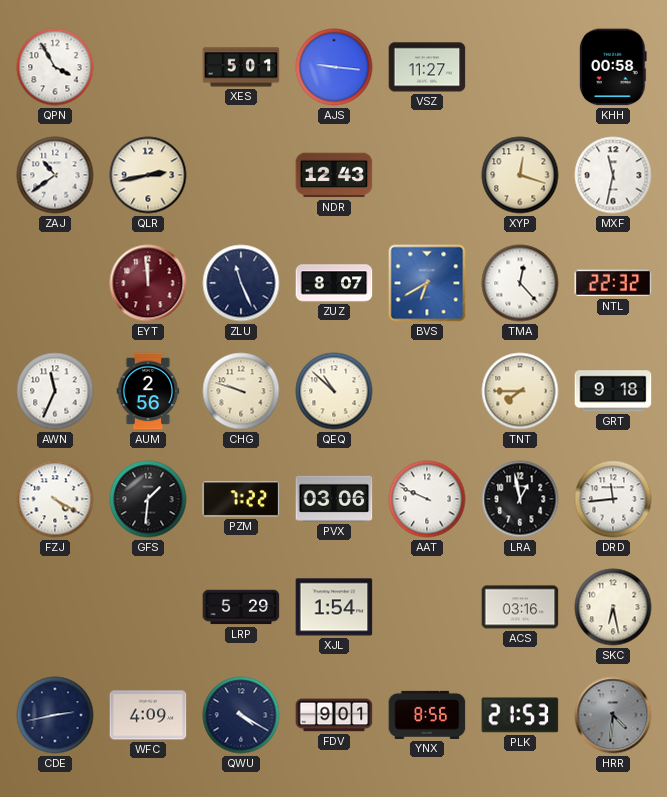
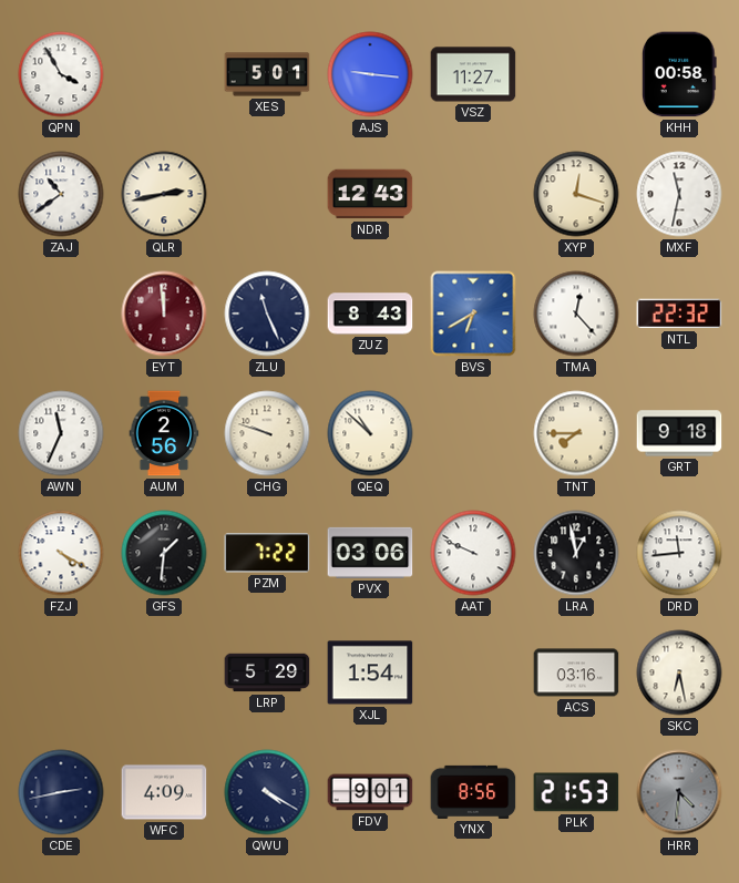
ZUZ: 8:07 -> 8:43
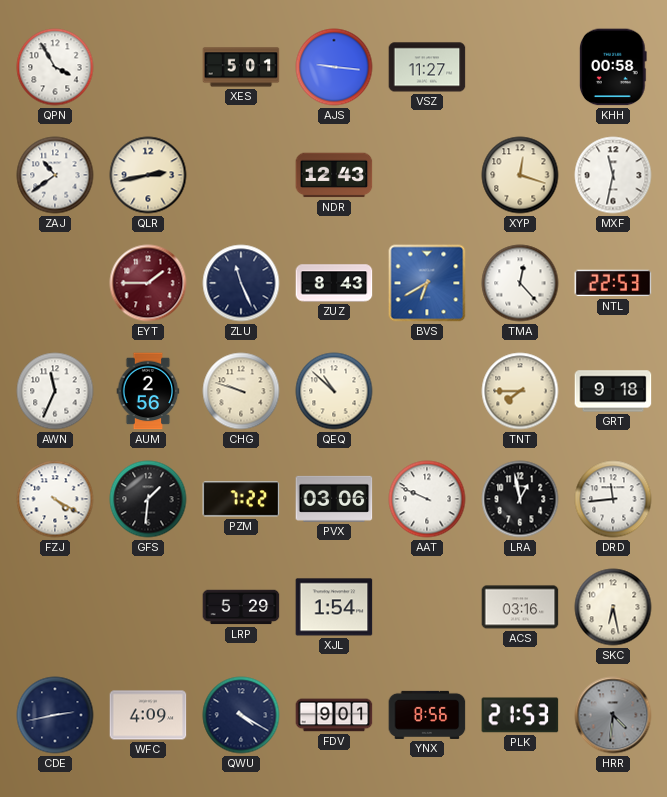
EYT: 11:59 -> 1:45
NTL: 22:32 -> 22:53
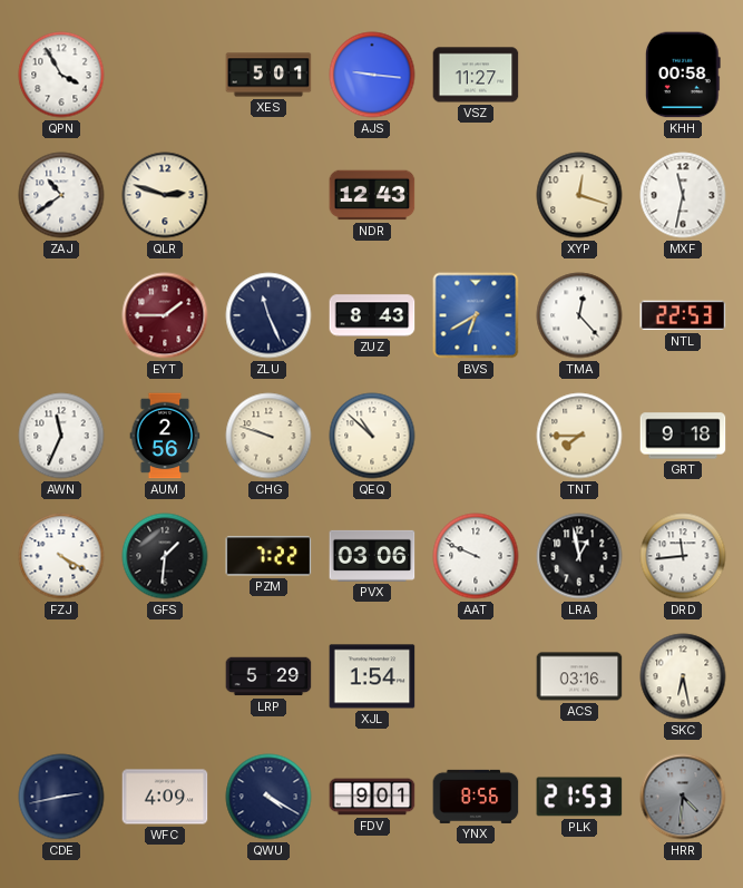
QLR: 2:43 -> 2:48
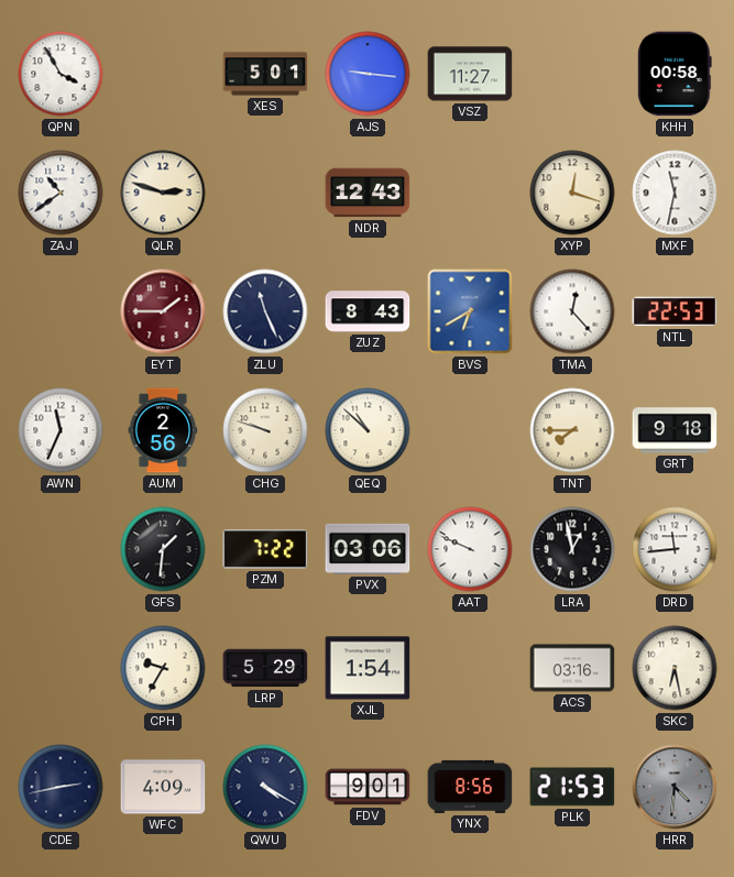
FZJ: 4:20 -> none
CPH: none -> 9:35
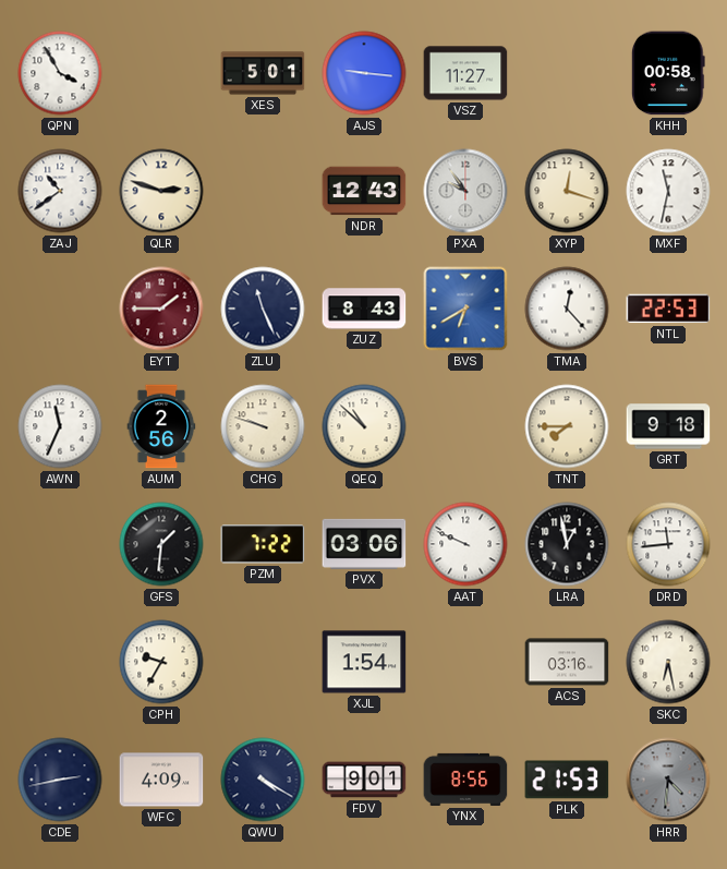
PXA: none -> 9:54
LRP: 5:29 -> none
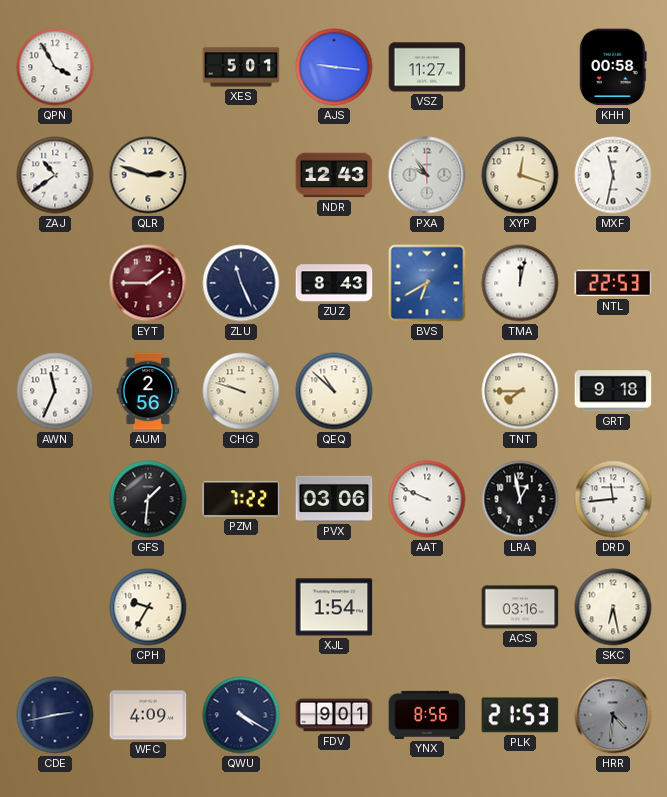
TMA: 12:23 -> 12:02
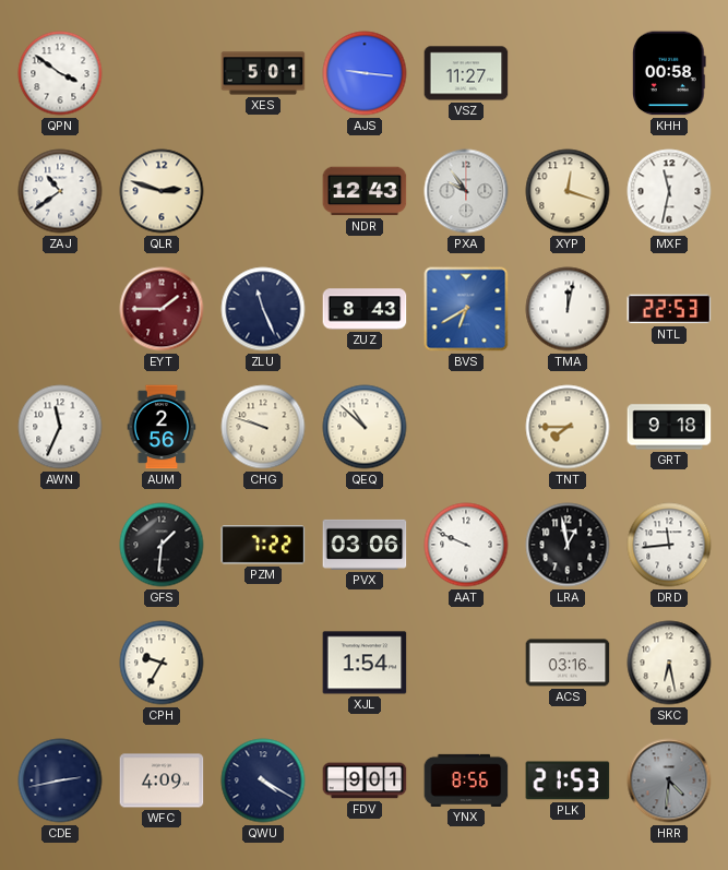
QPN: 3:55 -> 3:51
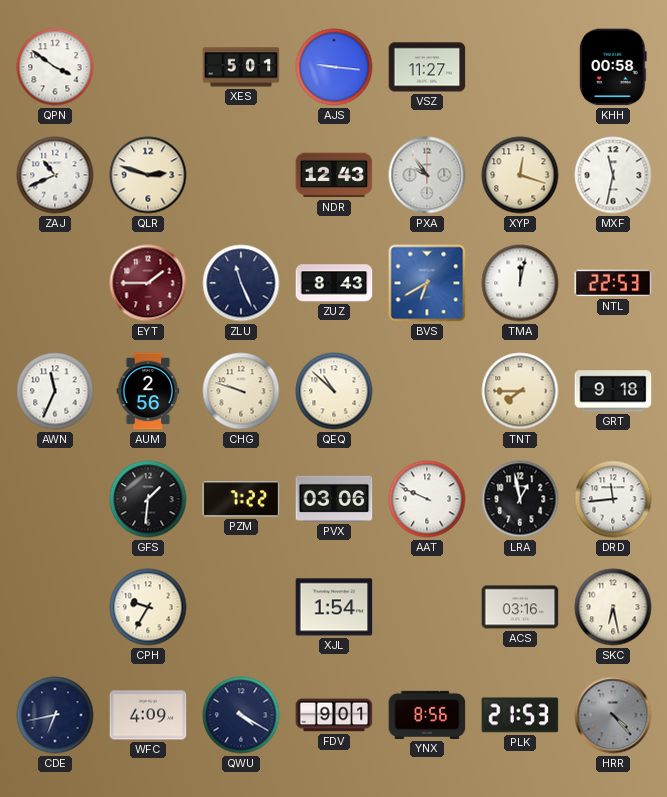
ZAJ: 10:39 -> 10:41
CDE: 2:43 -> 6:43
HRR: 4:31 -> 4:23
